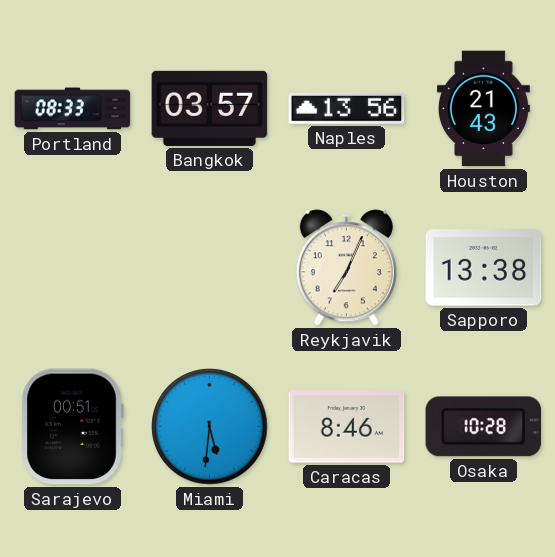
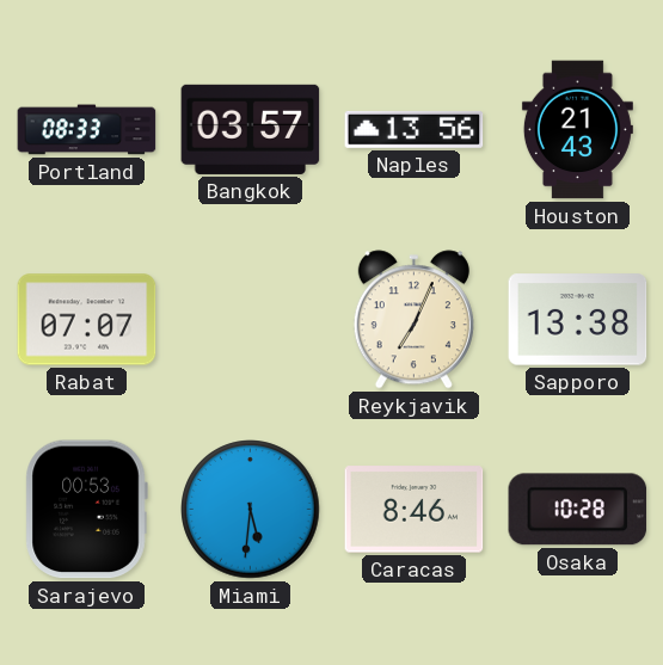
Rabat: none -> 07:07
Sarajevo: 00:51 -> 00:53
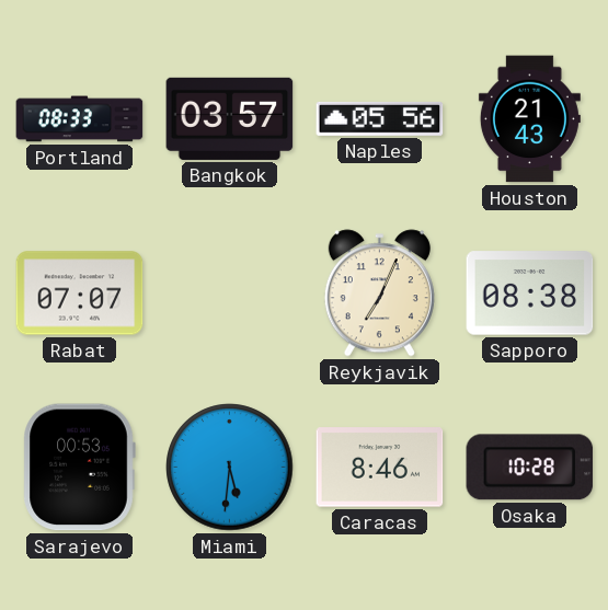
Naples: 13:56 -> 05:56
Sapporo: 13:38 -> 08:38
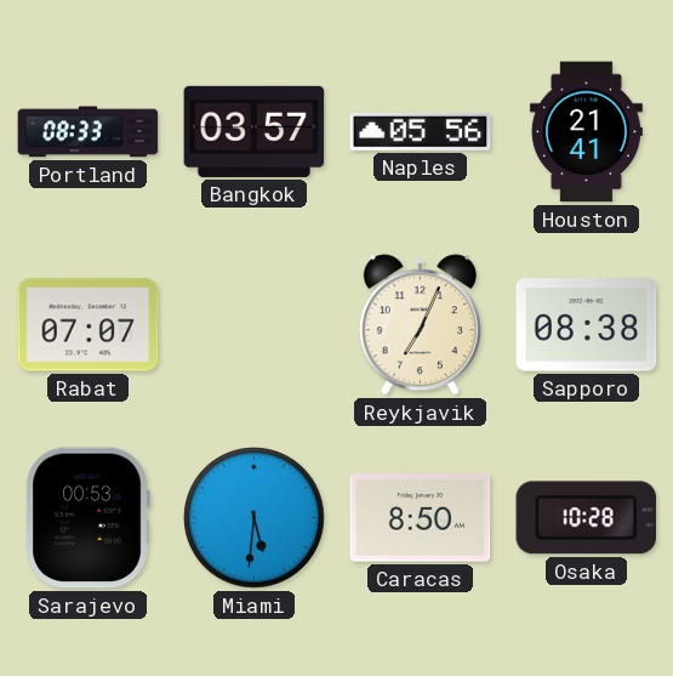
Houston: 21:43 -> 21:41
Caracas: 8:46 -> 8:50
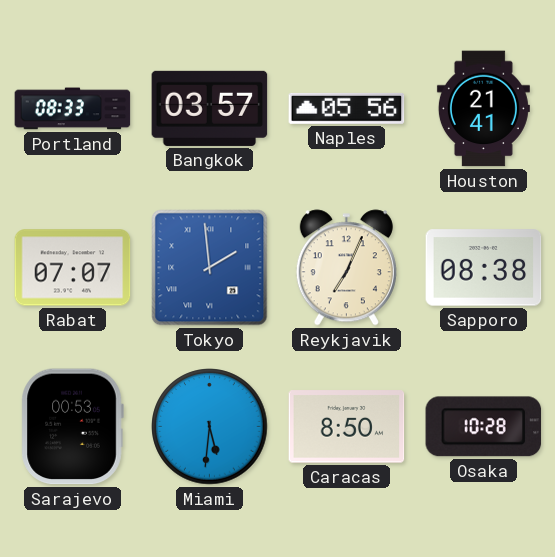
Tokyo: none -> 1:59
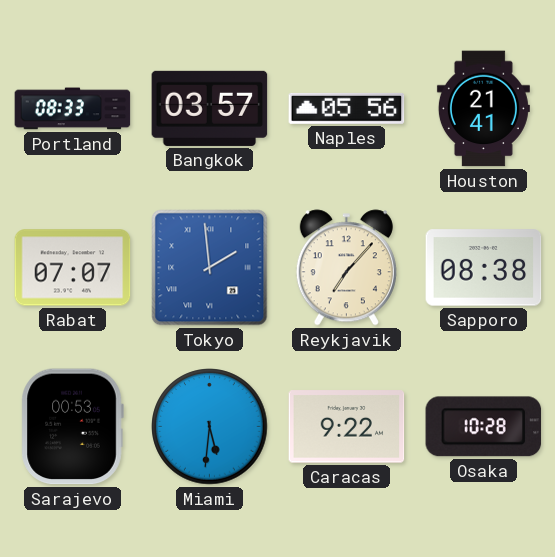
Reykjavik: 7:04 -> 7:07
Caracas: 8:50 -> 9:22
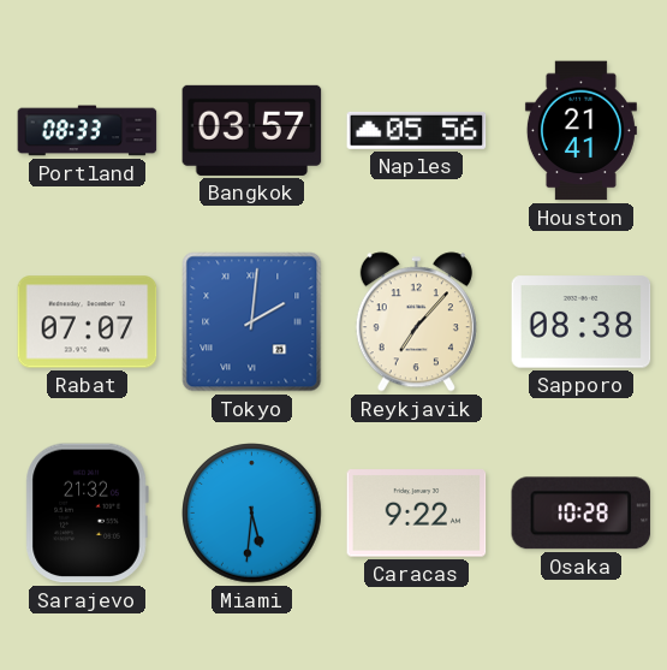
Tokyo: 1:59 -> 2:01
Sarajevo: 00:53 -> 21:32
